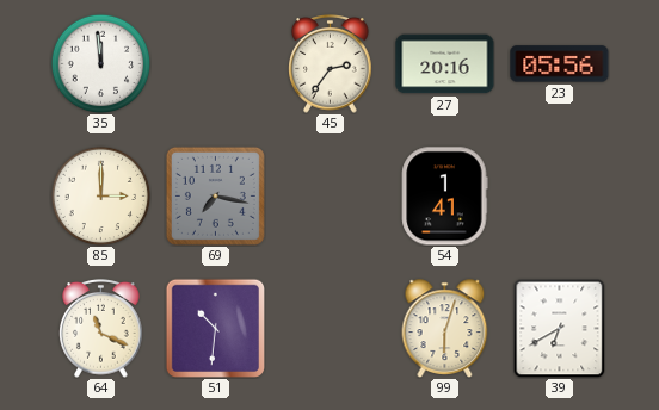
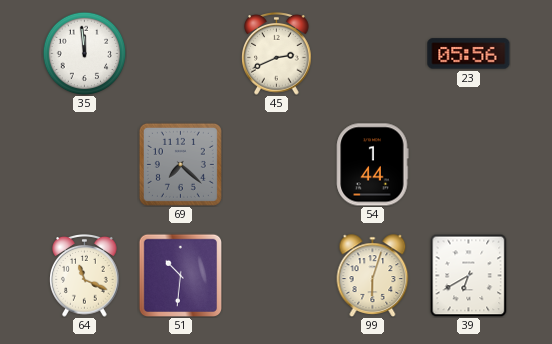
45: 2:36 -> 2:41
27: 20:16 -> none
85: 3:00 -> none
69: 7:17 -> 7:22
54: 1:41 -> 1:44
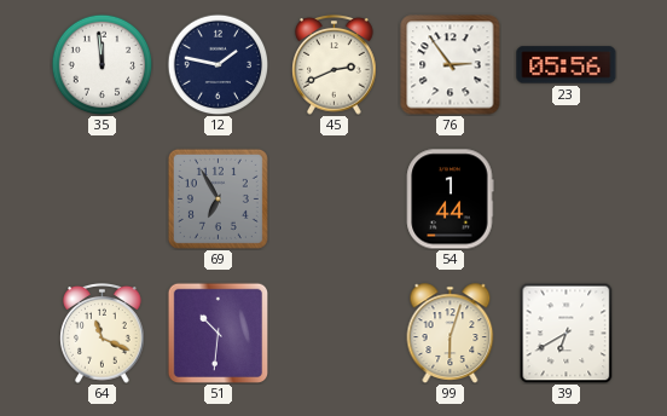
12: none -> 1:47
76: none -> 2:54
69: 7:22 -> 6:55
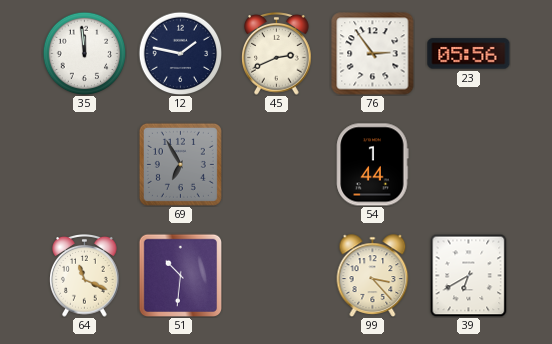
99: 6:03 -> 3:23
